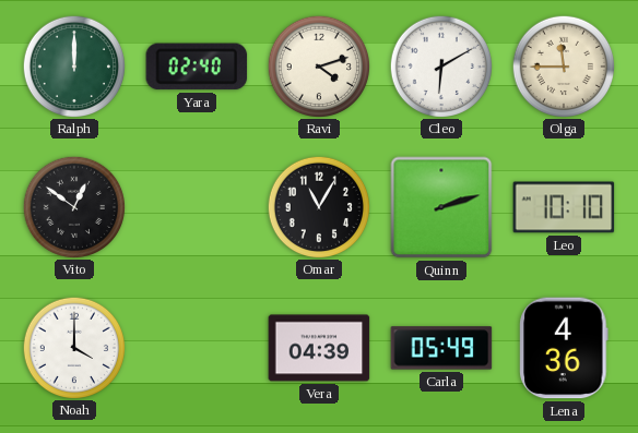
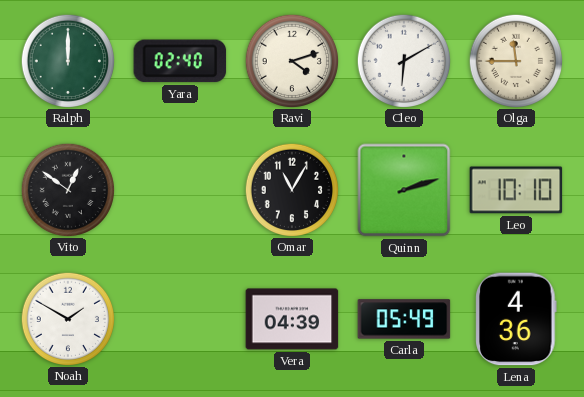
Noah: 4:00 -> 1:50
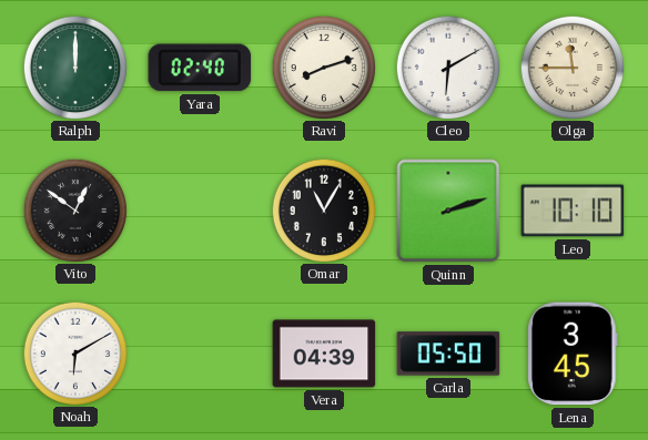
Ravi: 4:12 -> 8:12
Noah: 1:50 -> 6:10
Carla: 05:49 -> 05:50
Lena: 4:36 -> 3:45
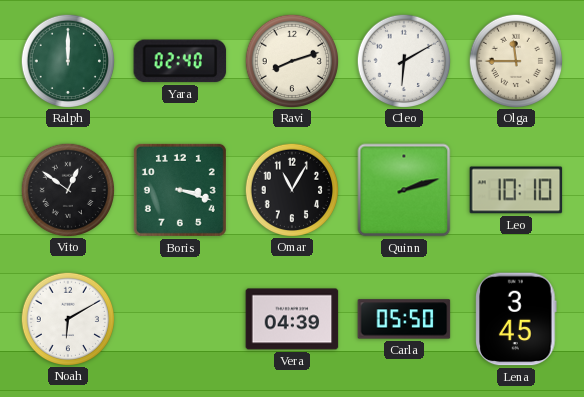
Boris: none -> 3:18
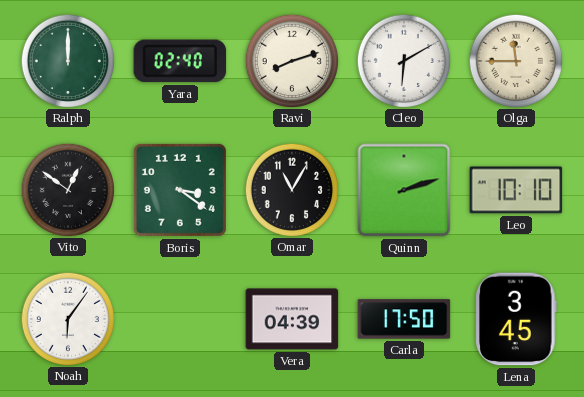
Boris: 3:18 -> 3:21
Noah: 6:10 -> 6:06
Carla: 05:50 -> 17:50
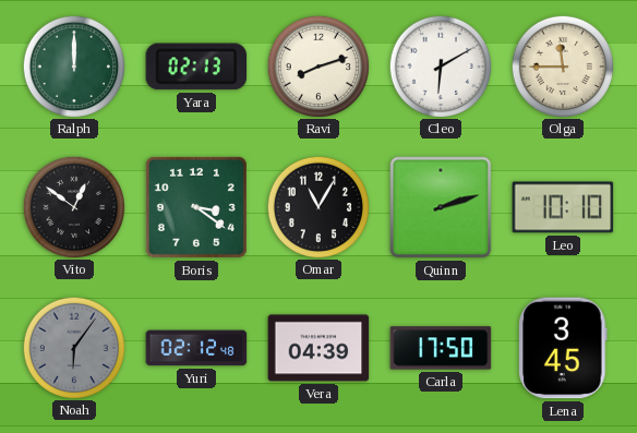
Yara: 02:40 -> 02:13
Noah dial: white -> grey
Yuri: none -> 02:12
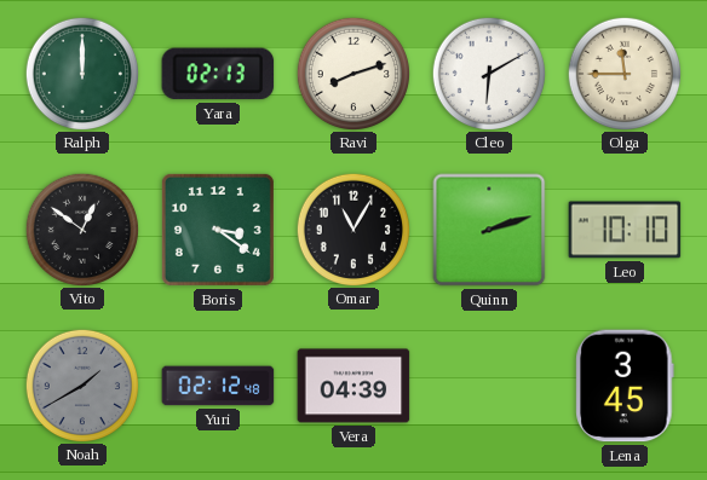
Noah: 6:06 -> 1:40
Carla: 17:50 -> none
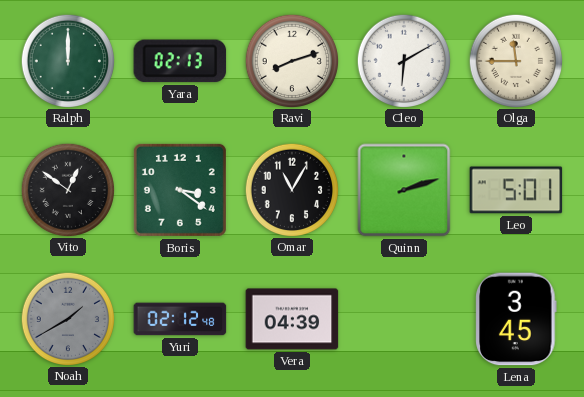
Leo: 10:10 -> 5:01
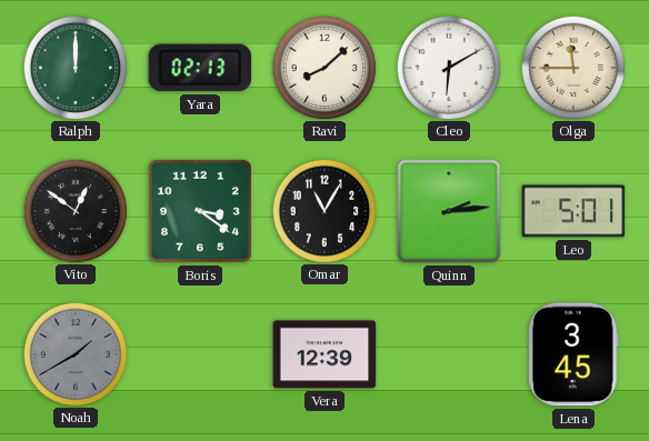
Ravi: 8:12 -> 8:08
Quinn: 2:12 -> 2:14
Yuri: 02:12 -> none
Vera: 04:39 -> 12:39
